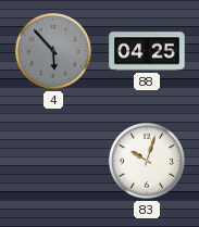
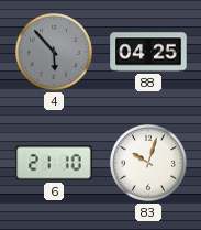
6: none -> 21:10
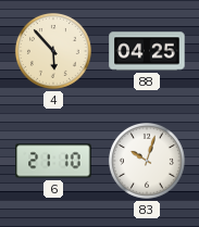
4 dial: grey -> cream
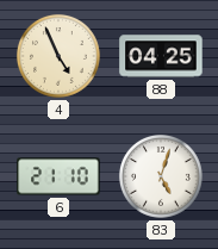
4: 5:53 -> 4:56
83: 10:03 -> 5:03
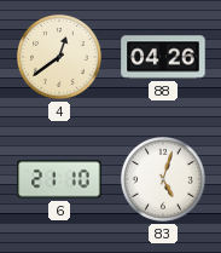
4: 4:56 -> 12:39
88: 04:25 -> 04:26
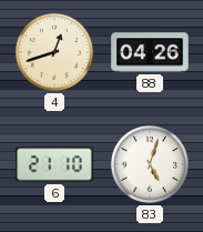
4: 12:39 -> 12:42
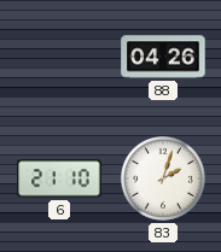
4: 12:42 -> none
83: 5:03 -> 2:03
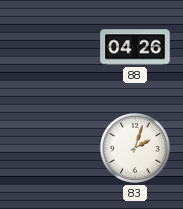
6: 21:10 -> none
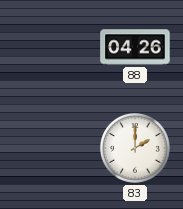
83: 2:03 -> 2:00
